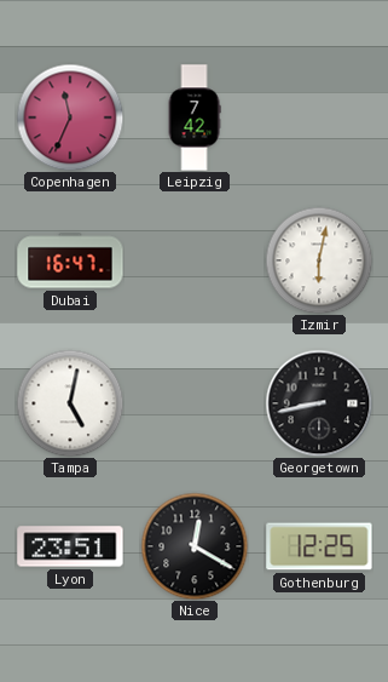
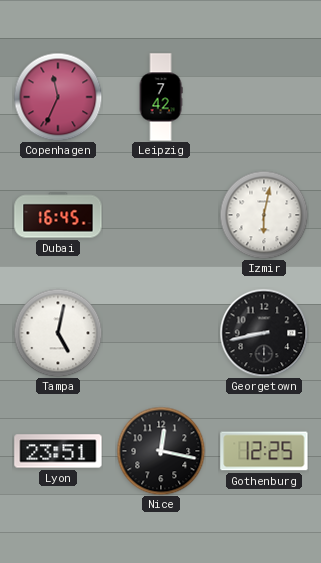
Dubai: 16:47 -> 16:45
Nice: 12:20 -> 12:17
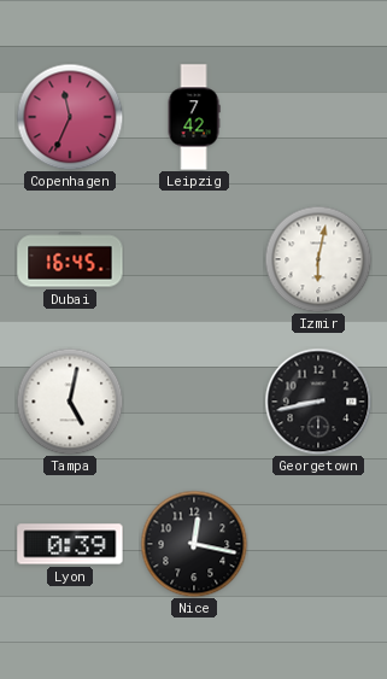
Lyon: 23:51 -> 0:39
Gothenburg: 12:25 -> none
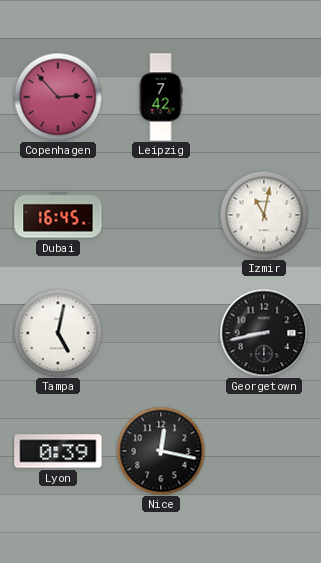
Copenhagen: 11:34 -> 2:53
Izmir: 6:02 -> 11:02
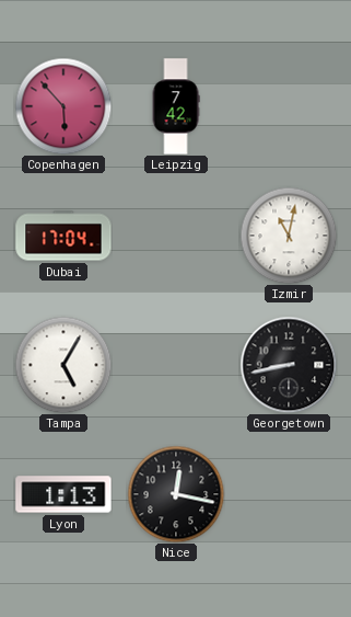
Copenhagen: 2:53 -> 5:53
Dubai: 16:45 -> 17:04
Tampa: 5:02 -> 5:05
Lyon: 0:39 -> 1:13
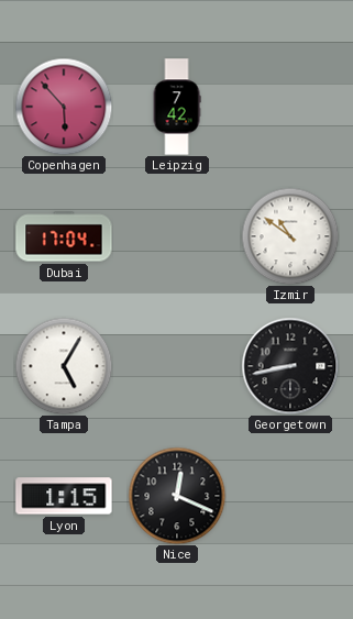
Izmir: 11:02 -> 10:51
Lyon: 1:13 -> 1:15
Nice: 12:17 -> 12:19
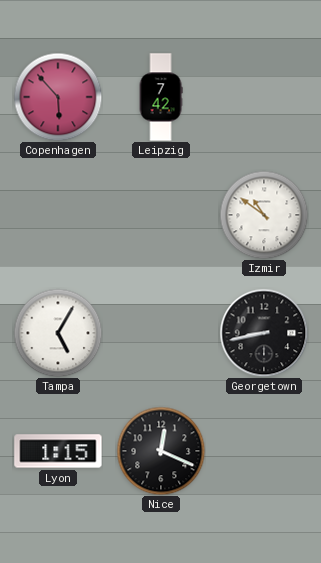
Dubai: 17:04 -> none
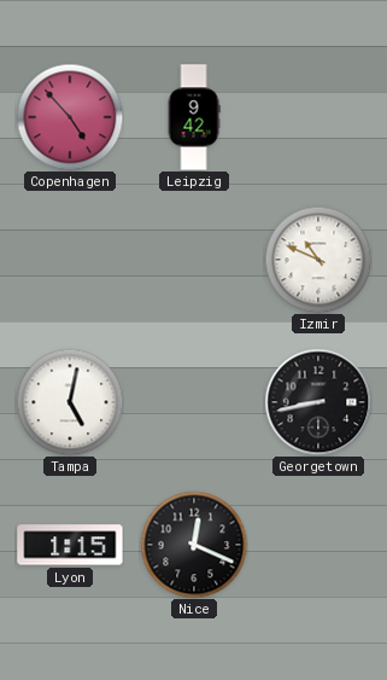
Copenhagen: 5:53 -> 4:53
Leipzig: 7:42 -> 9:42
Izmir: 10:51 -> 10:49
Tampa: 5:05 -> 5:02
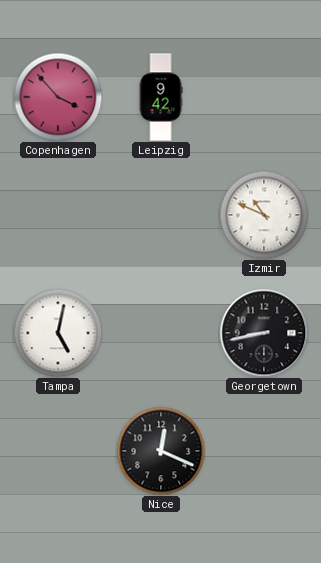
Copenhagen: 4:53 -> 3:53
Lyon: 1:15 -> none
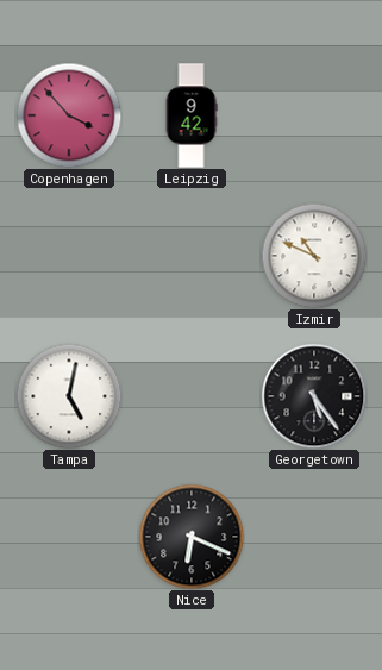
Georgetown: 8:43 -> 5:24
Nice: 12:19 -> 6:19
